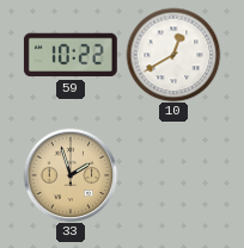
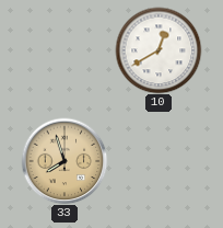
59: 10:22 -> none
33: 1:57 -> 7:57
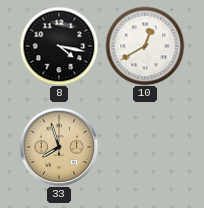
8: none -> 4:17
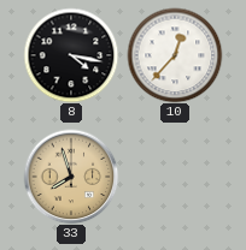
10: 12:40 -> 12:37
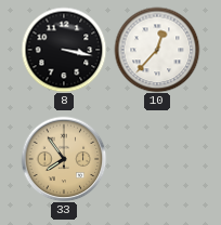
8: 4:17 -> 3:17
33: 7:57 -> 7:54
